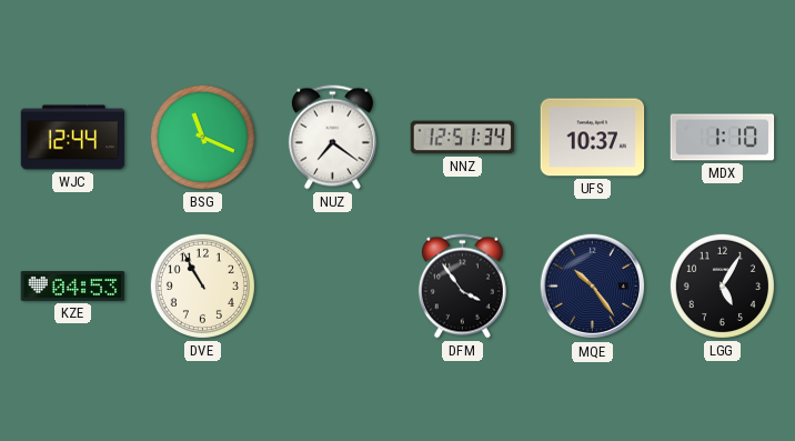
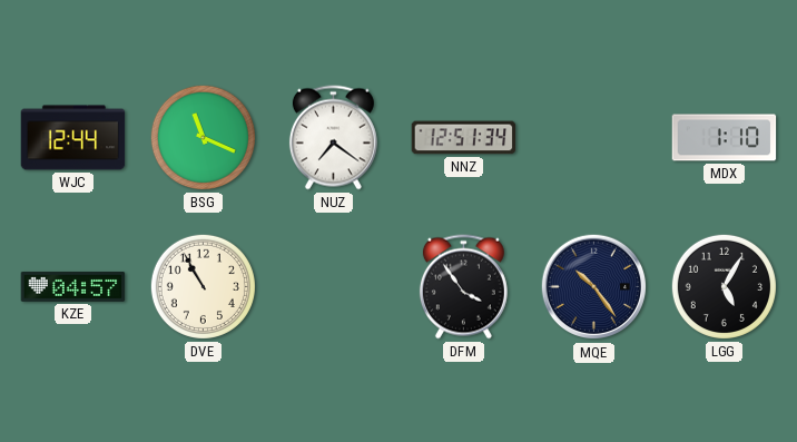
UFS: 10:37 -> none
KZE: 04:53 -> 04:57
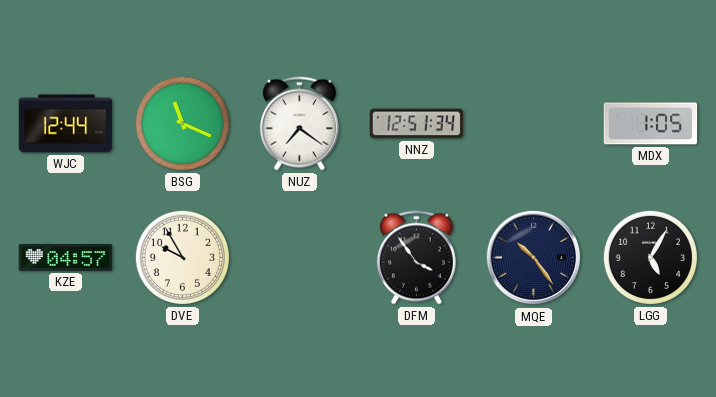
MDX: 1:10 -> 1:05
DVE: 10:55 -> 9:55
